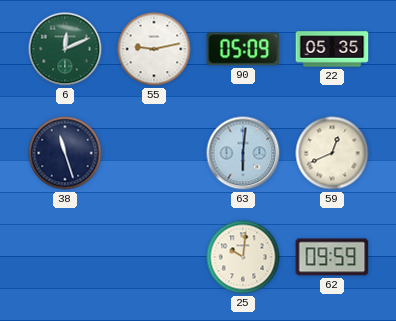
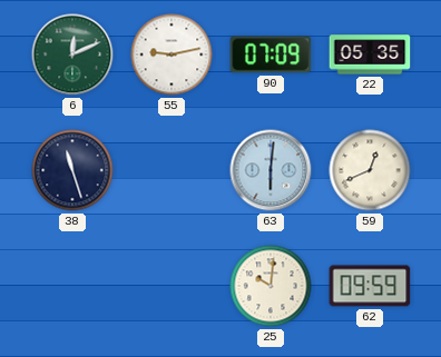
90: 05:09 -> 07:09
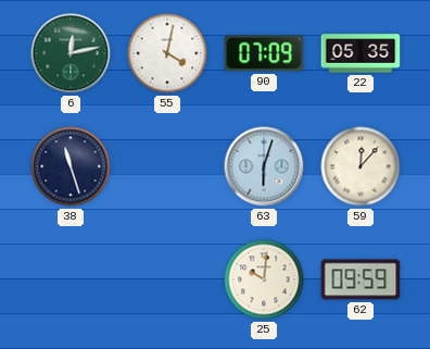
6: 12:11 -> 12:13
55: 9:13 -> 4:02
63: 6:01 -> 6:03
59: 12:41 -> 12:07
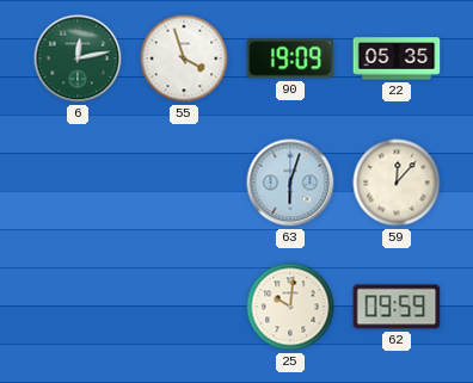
55: 4:02 -> 3:57
90: 07:09 -> 19:09
38: 11:27 -> none
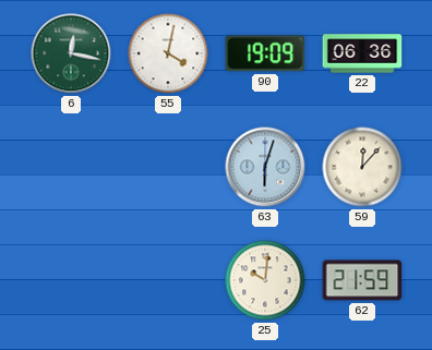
6: 12:13 -> 12:17
55: 3:57 -> 4:02
22: 05:35 -> 06:36
62: 09:59 -> 21:59
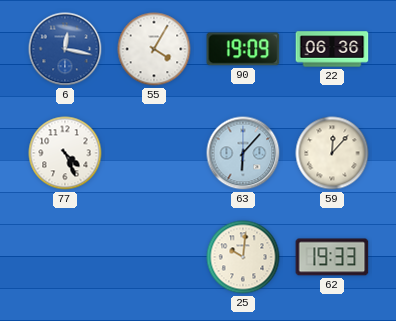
6 dial: green -> blue
55: 4:02 -> 4:05
77: none -> 4:26
63: 6:03 -> 6:07
62: 21:59 -> 19:33
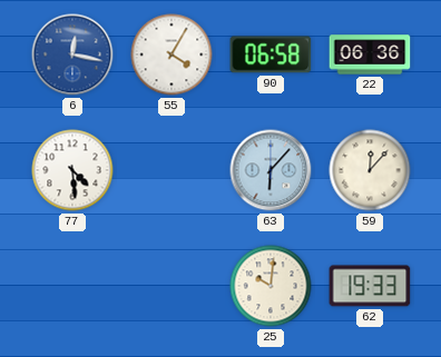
90: 19:09 -> 06:58
77: 4:26 -> 4:29
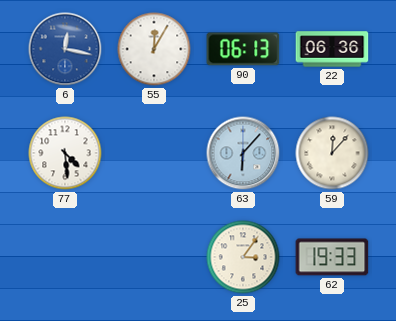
55: 4:05 -> 12:05
90: 06:58 -> 06:13
25: 10:01 -> 3:06
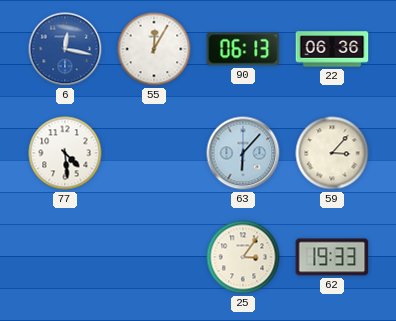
59: 12:07 -> 3:07
